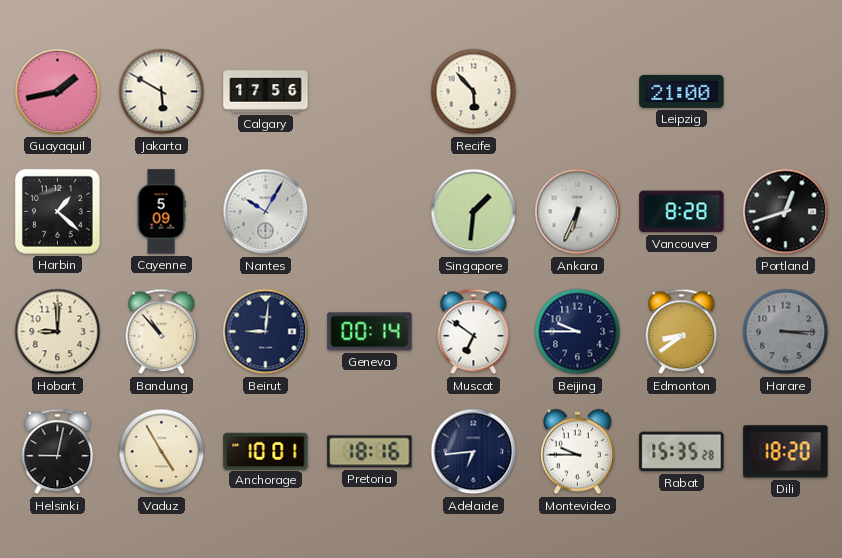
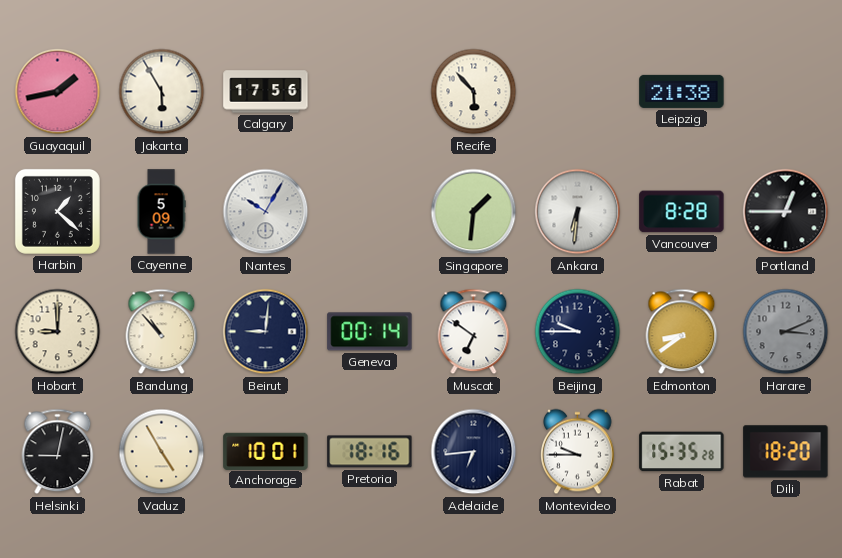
Jakarta: 5:50 -> 5:55
Leipzig: 21:00 -> 21:38
Ankara: 6:34 -> 6:31
Portland: 12:42 -> 12:45
Harare: 3:15 -> 3:11
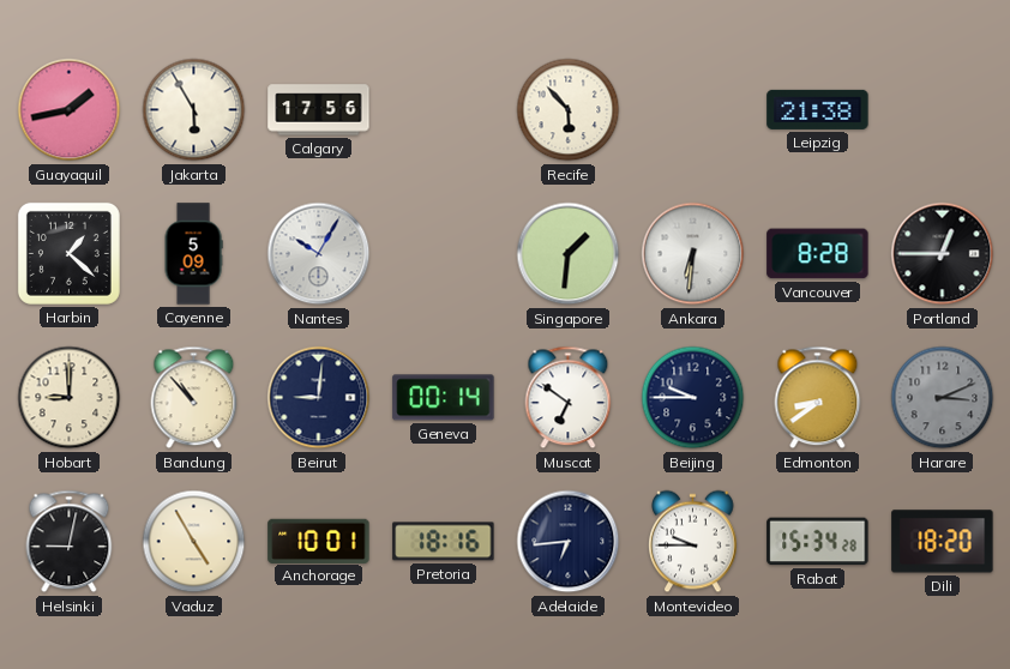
Rabat: 15:35 -> 15:34
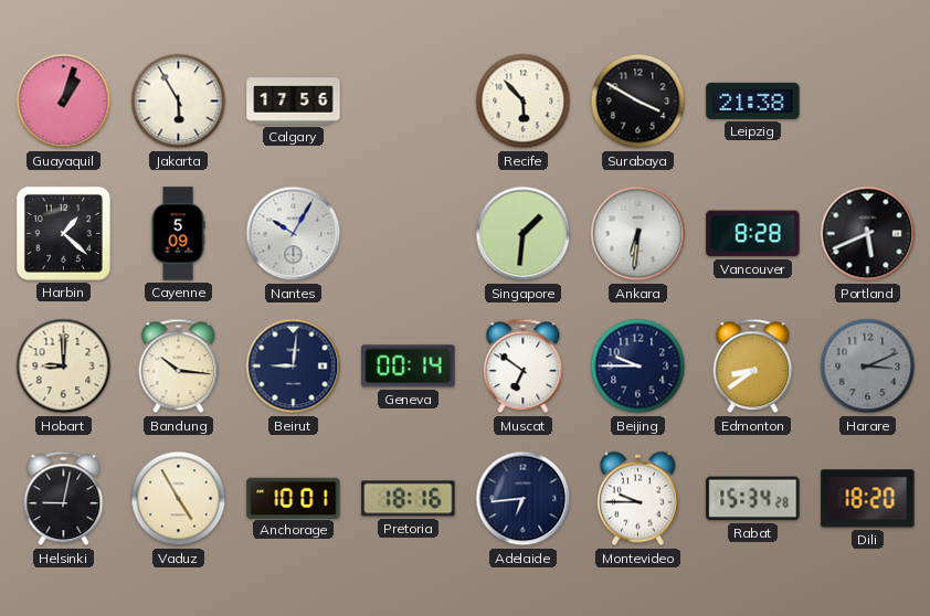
Guayaquil: 1:43 -> 1:03
Surabaya: none -> 3:50
Portland: 12:45 -> 5:41
Bandung: 10:53 -> 10:16
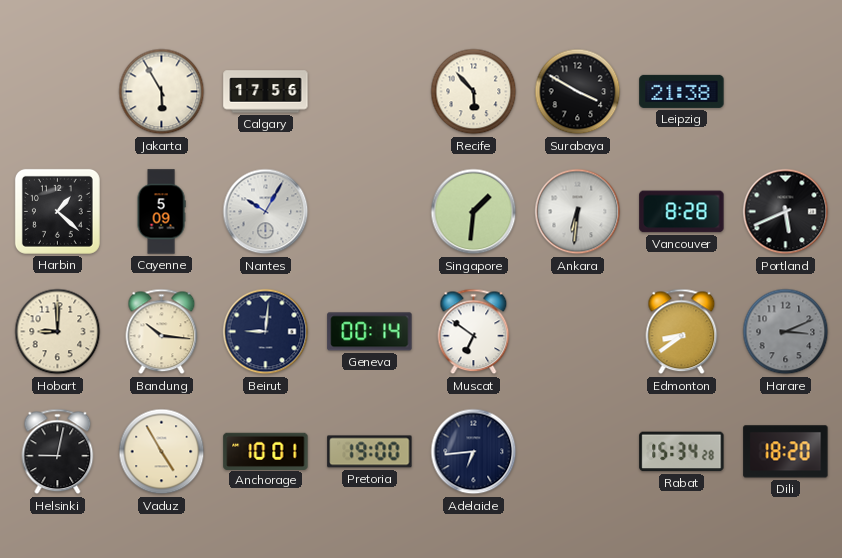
Guayaquil: 1:03 -> none
Beijing: 9:45 -> none
Pretoria: 18:16 -> 19:00
Montevideo: 9:45 -> none
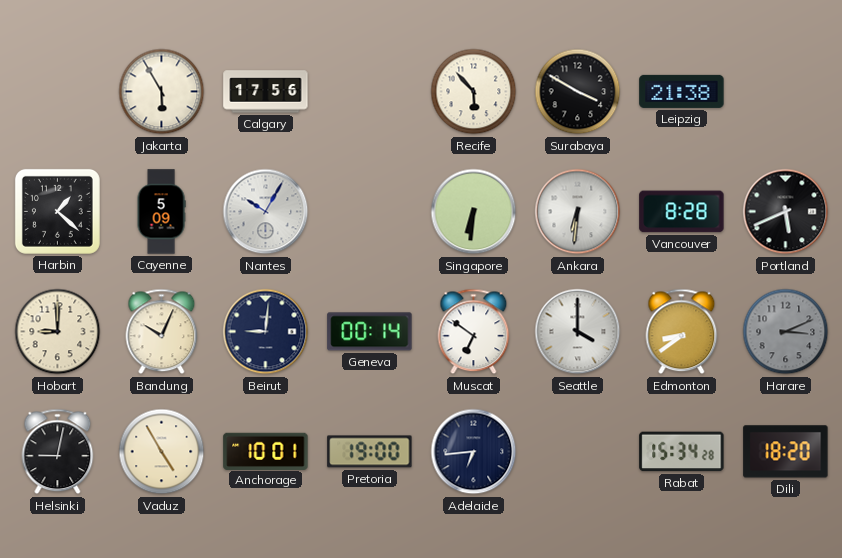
Singapore: 1:31 -> 6:31
Bandung: 10:16 -> 10:04
Seattle: none -> 4:00
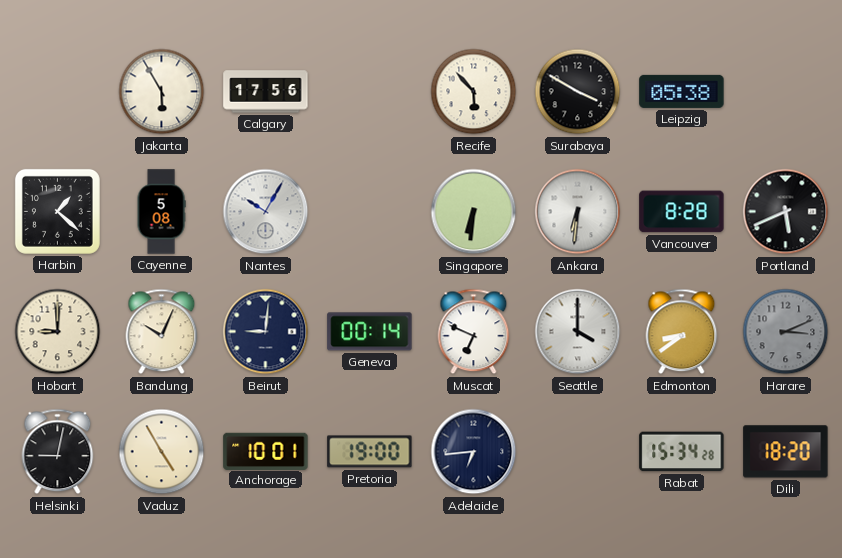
Leipzig: 21:38 -> 05:38
Cayenne: 5:09 -> 5:08
Muscat: 6:51 -> 6:49
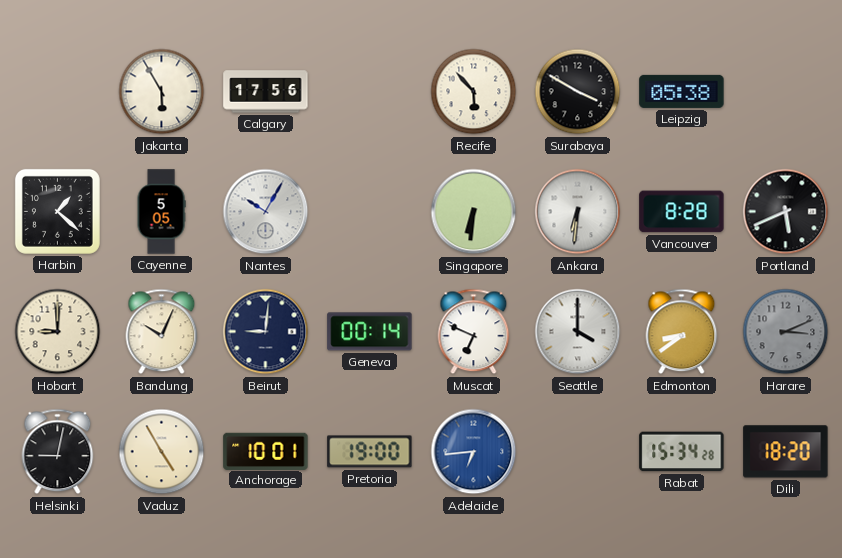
Cayenne: 5:08 -> 5:05
Adelaide dial: navy -> blue
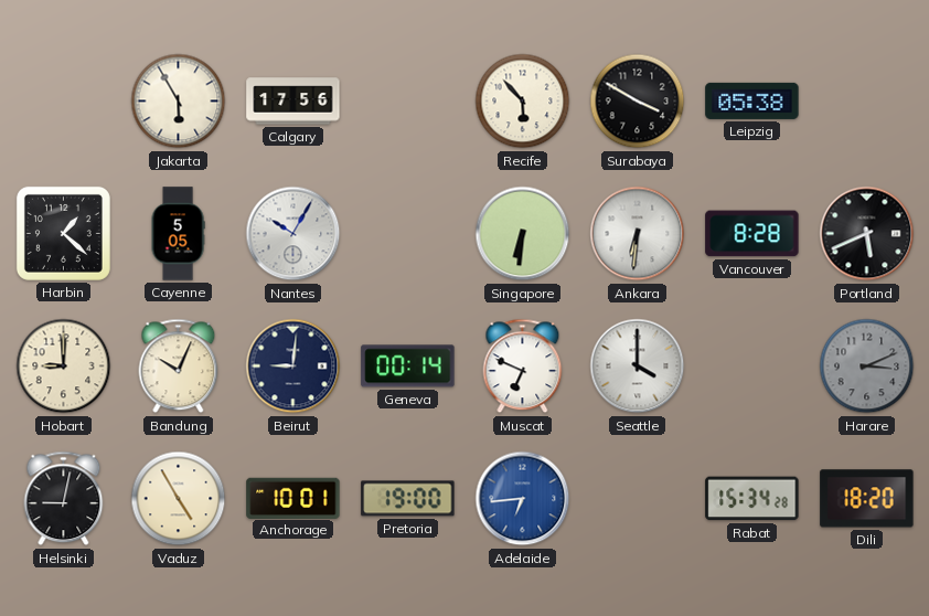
Edmonton: 8:39 -> none
